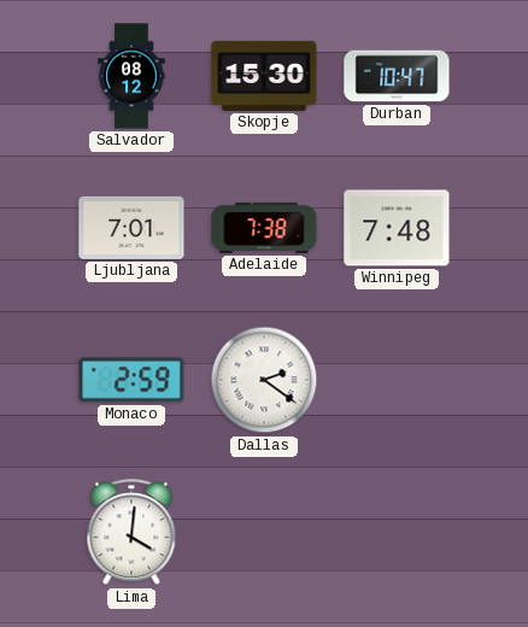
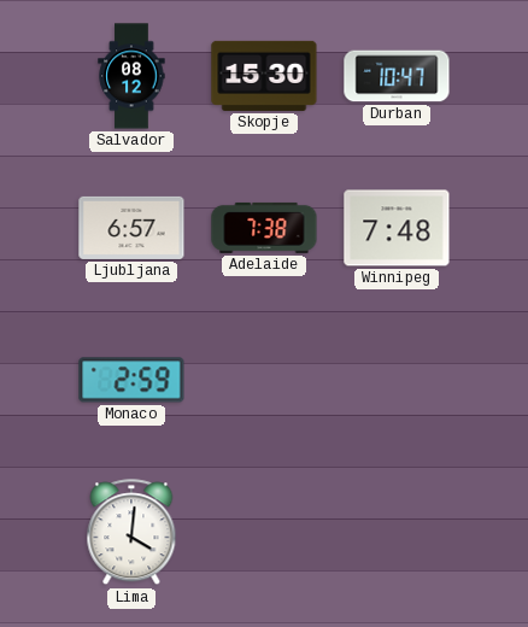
Ljubljana: 7:01 -> 6:57
Dallas: 2:21 -> none
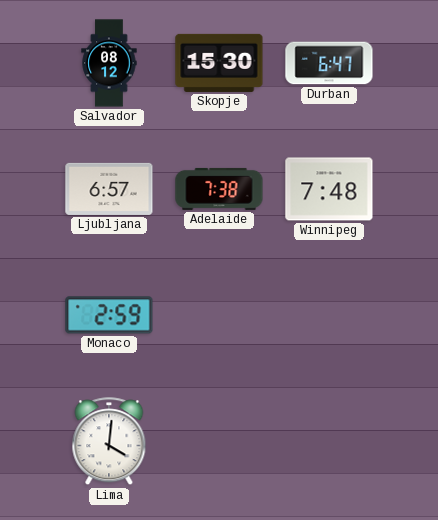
Durban: 10:47 -> 6:47
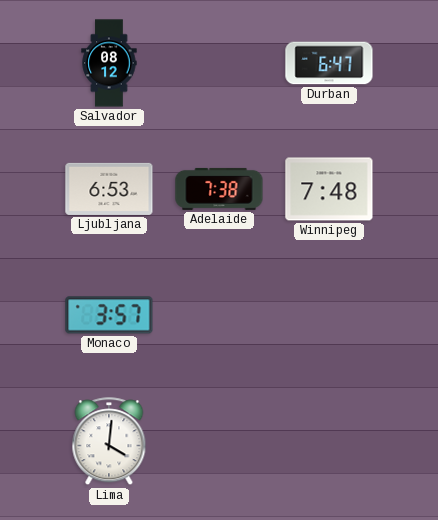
Skopje: 15:30 -> none
Ljubljana: 6:57 -> 6:53
Monaco: 2:59 -> 3:57
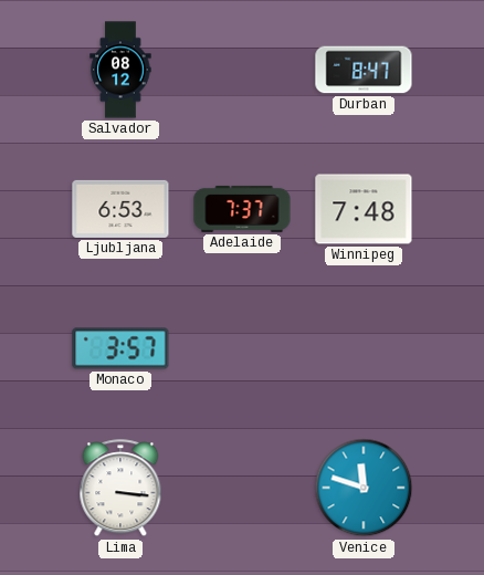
Durban: 6:47 -> 8:47
Adelaide: 7:38 -> 7:37
Lima: 4:01 -> 3:16
Venice: none -> 11:48
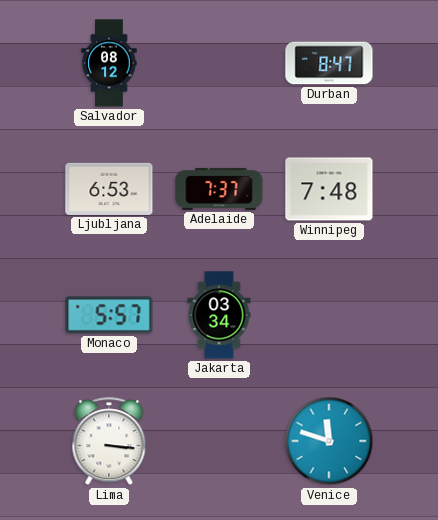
Monaco: 3:57 -> 5:57
Jakarta: none -> 03:34
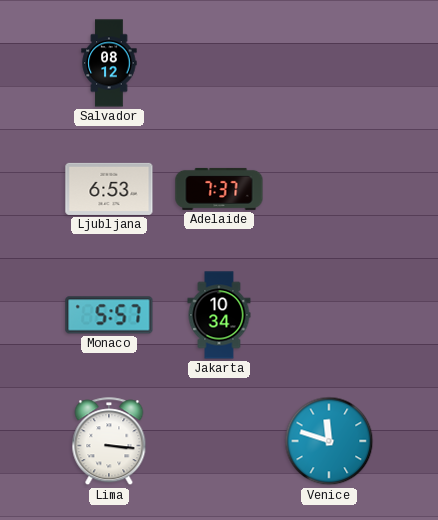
Durban: 8:47 -> none
Winnipeg: 7:48 -> none
Jakarta: 03:34 -> 10:34
